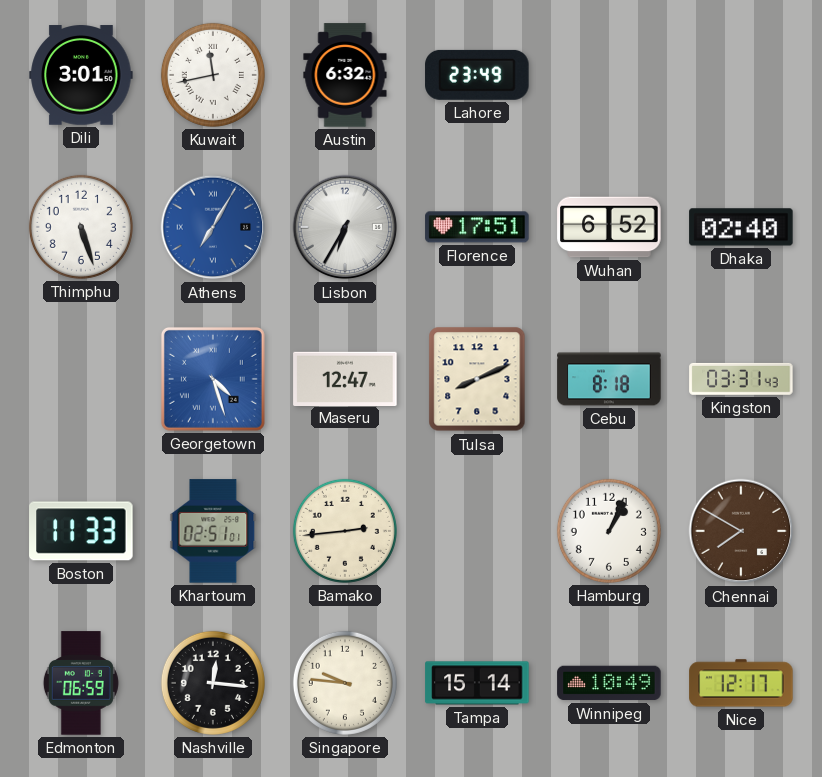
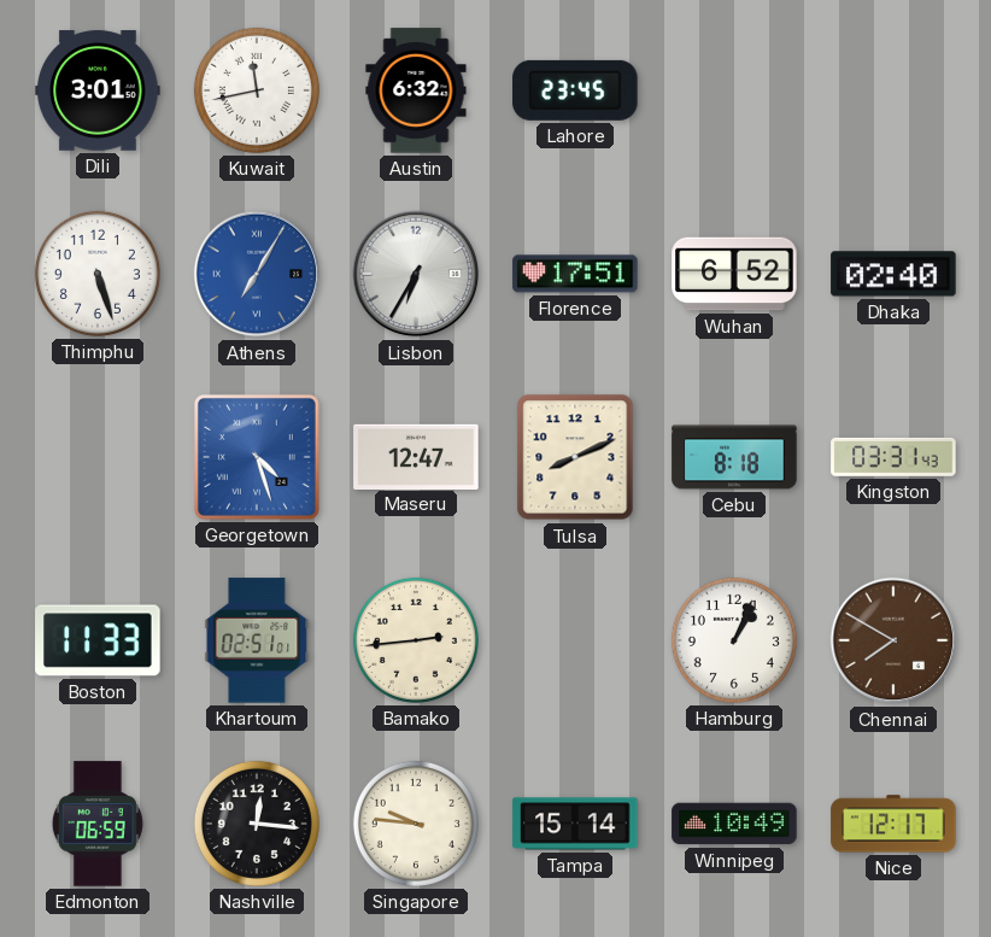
Lahore: 23:49 -> 23:45
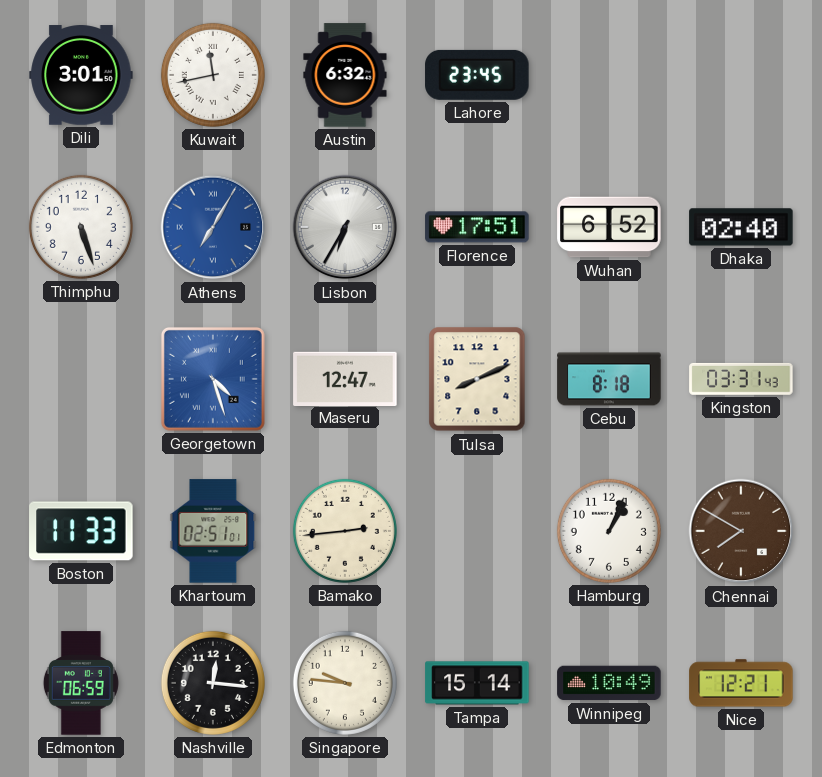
Nice: 12:17 -> 12:21
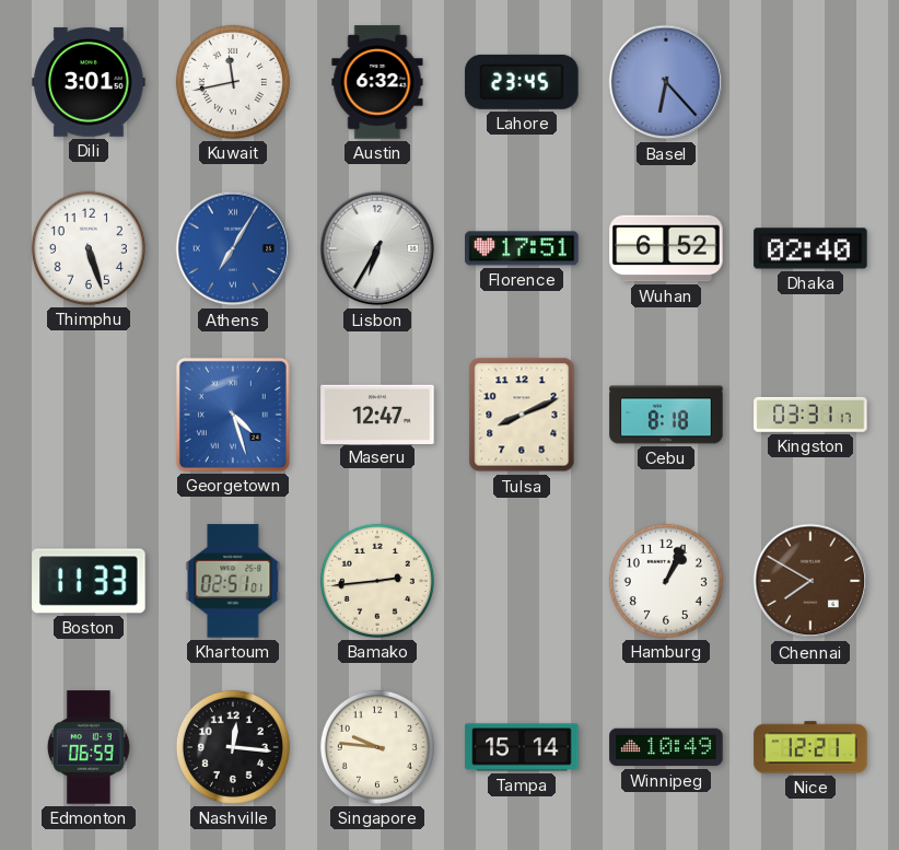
Basel: none -> 6:23
Kingston: 03:31:43 -> 03:31:17
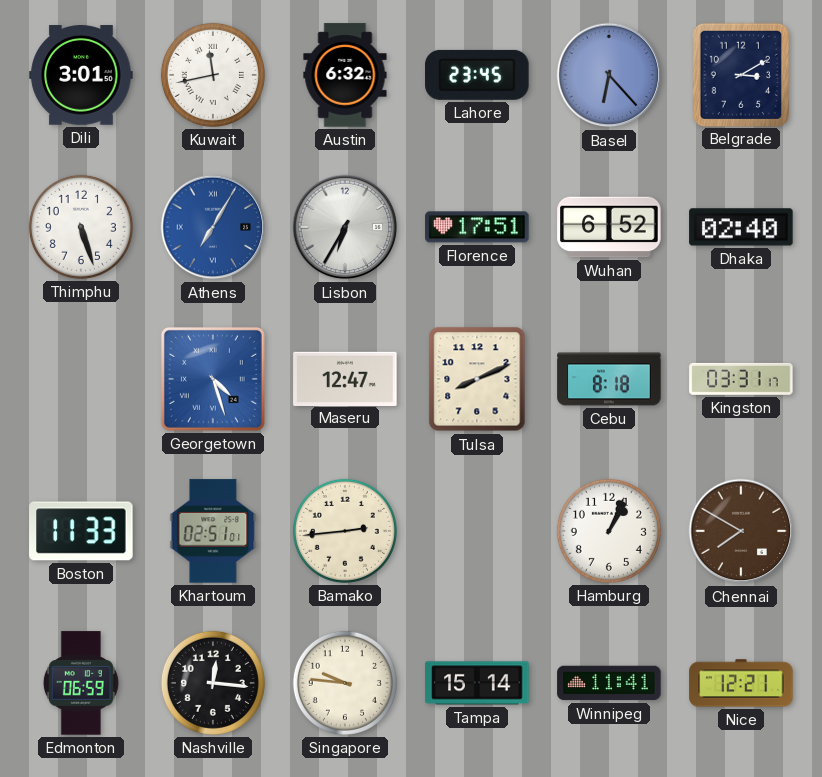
Belgrade: none -> 3:10
Winnipeg: 10:49 -> 11:41
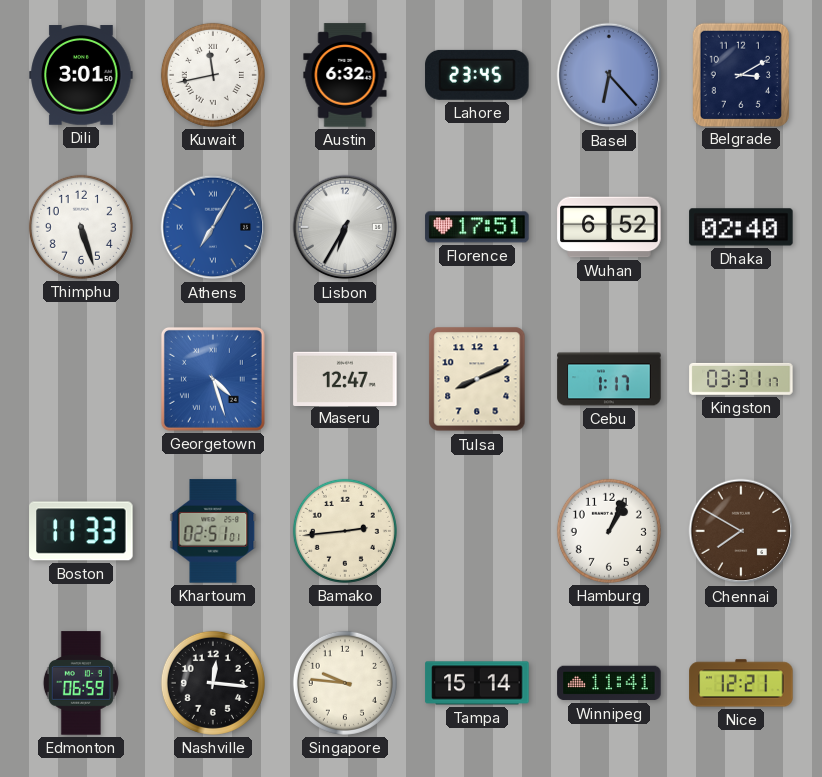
Cebu: 8:18 -> 1:17
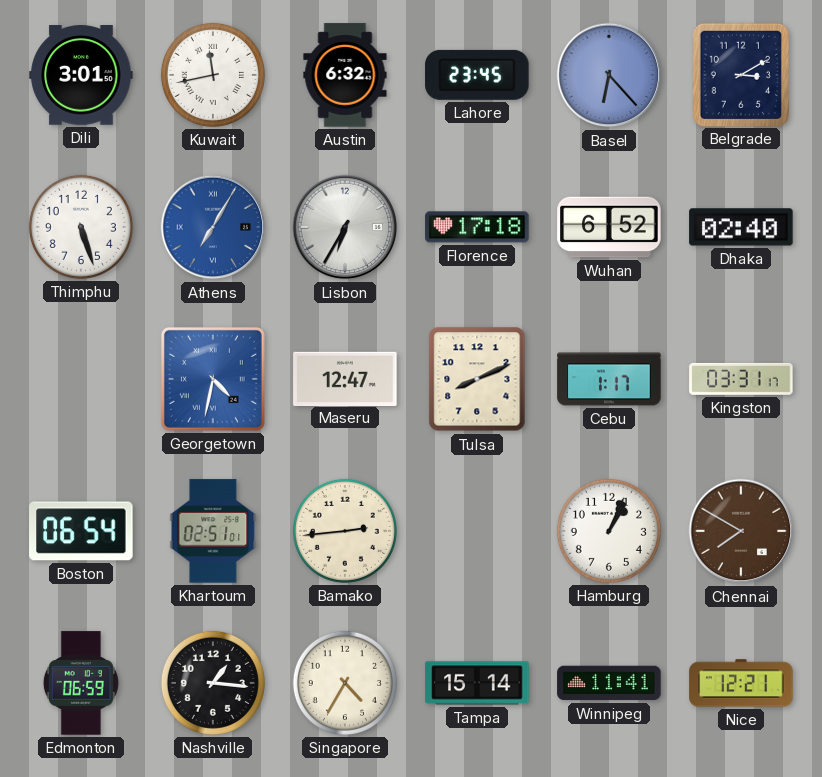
Florence: 17:51 -> 17:18
Georgetown: 4:27 -> 4:32
Boston: 11:33 -> 06:54
Nashville: 12:16 -> 1:16
Singapore: 9:46 -> 4:35
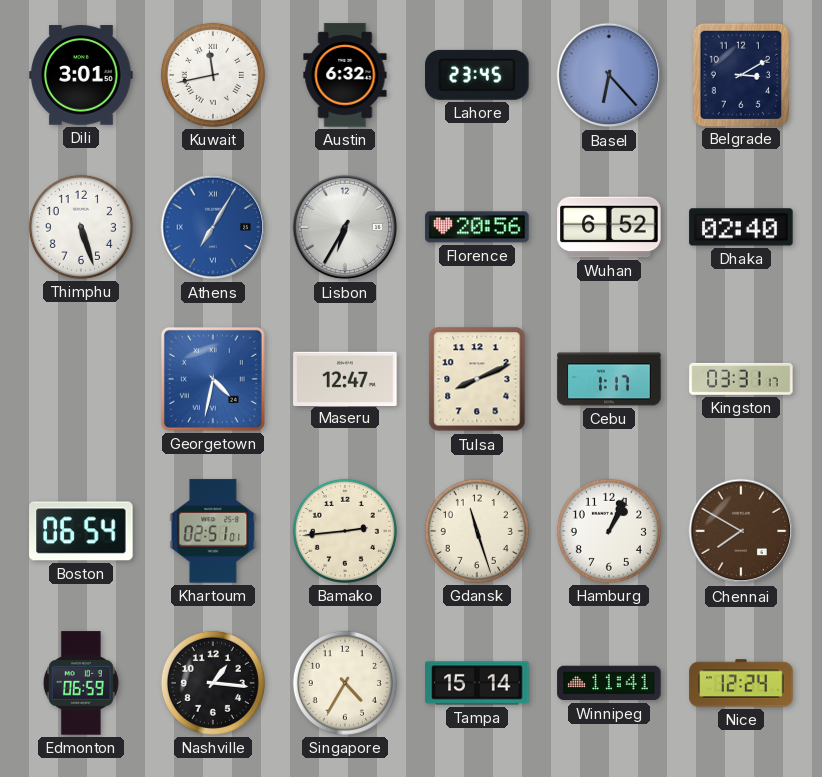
Florence: 17:18 -> 20:56
Gdansk: none -> 11:27
Nice: 12:21 -> 12:24
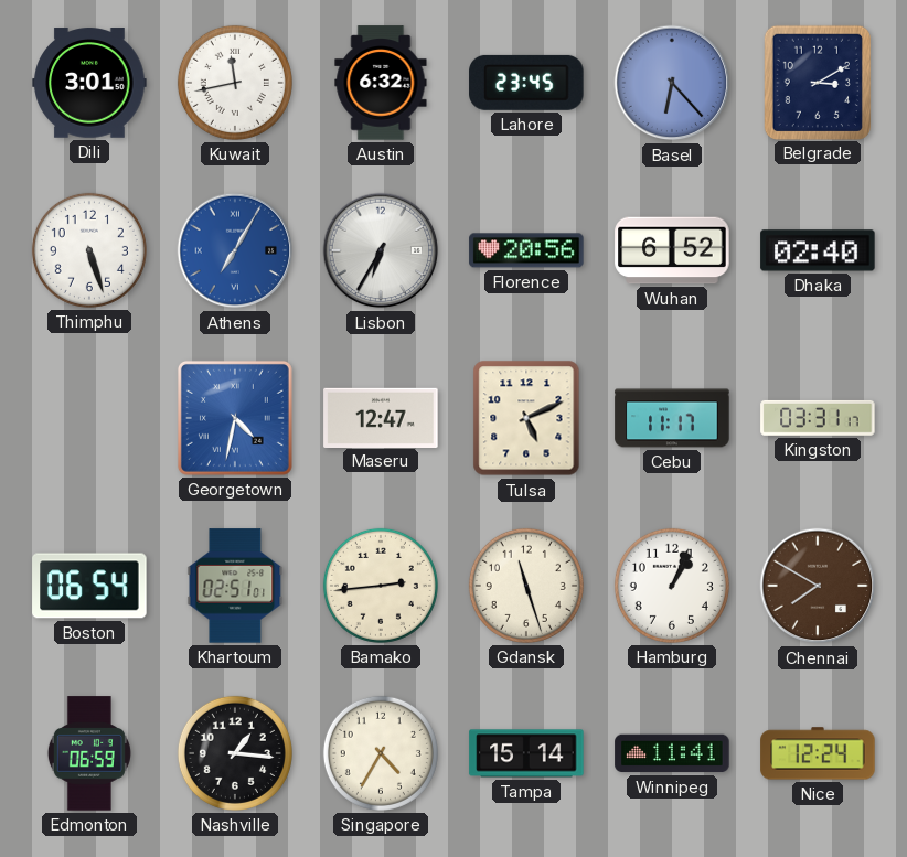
Tulsa: 8:11 -> 5:11
Cebu: 1:17 -> 11:17
